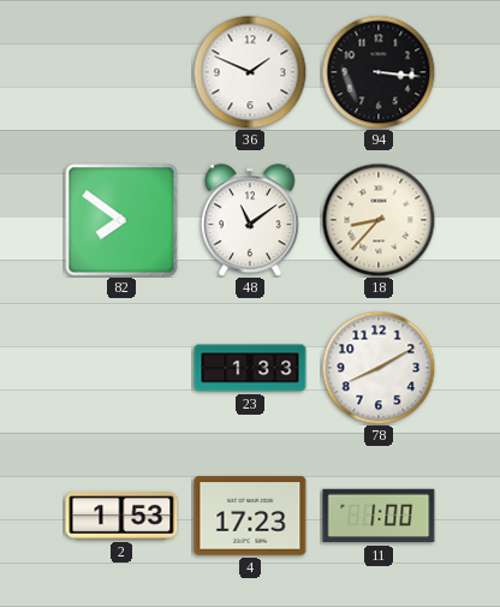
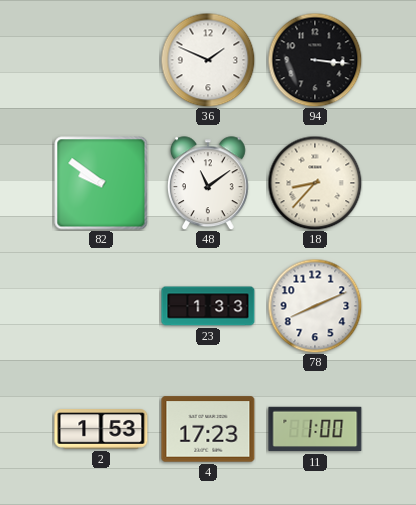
82: 7:51 -> 9:51
78: 8:10 -> 8:11
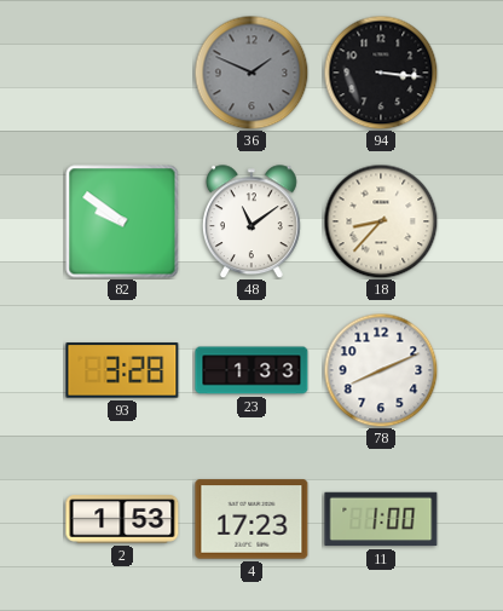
36 dial: white -> grey
93: none -> 3:28
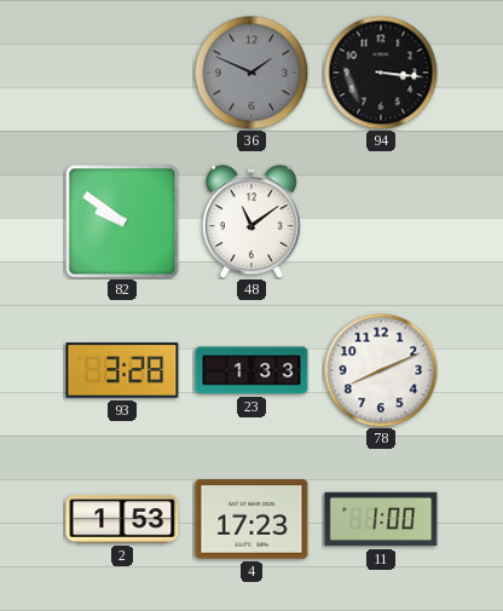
18: 8:37 -> none
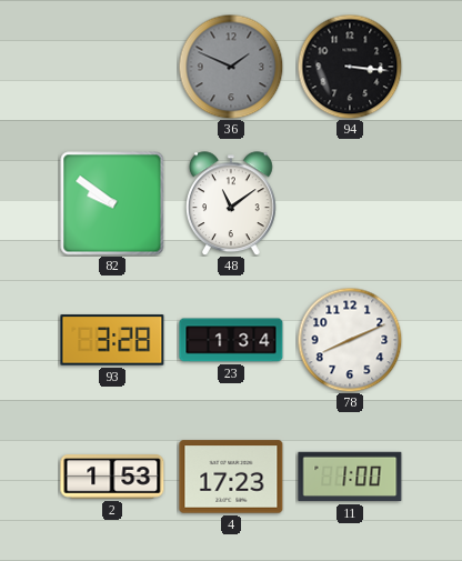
23: 1:33 -> 1:34
